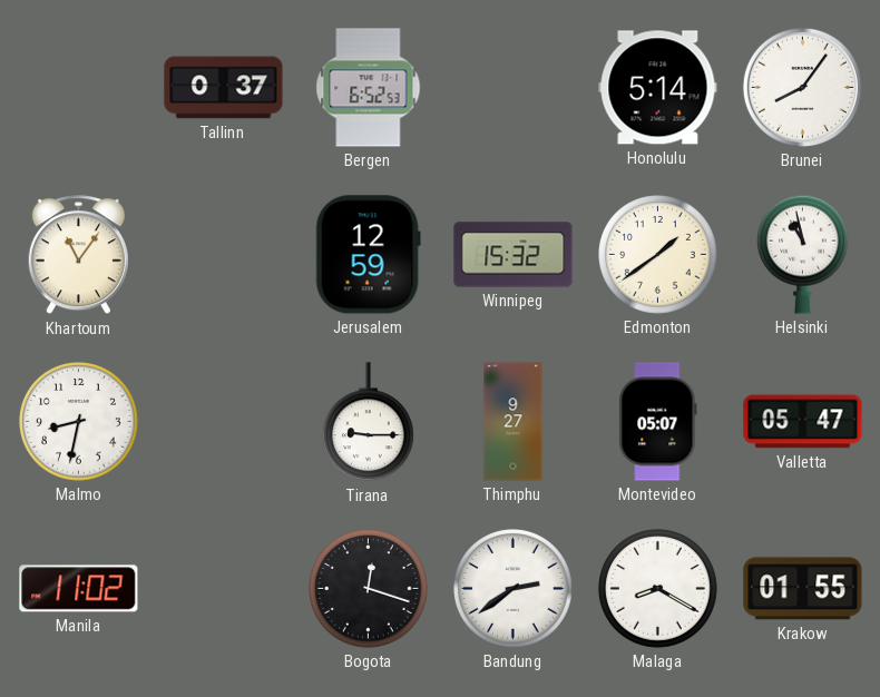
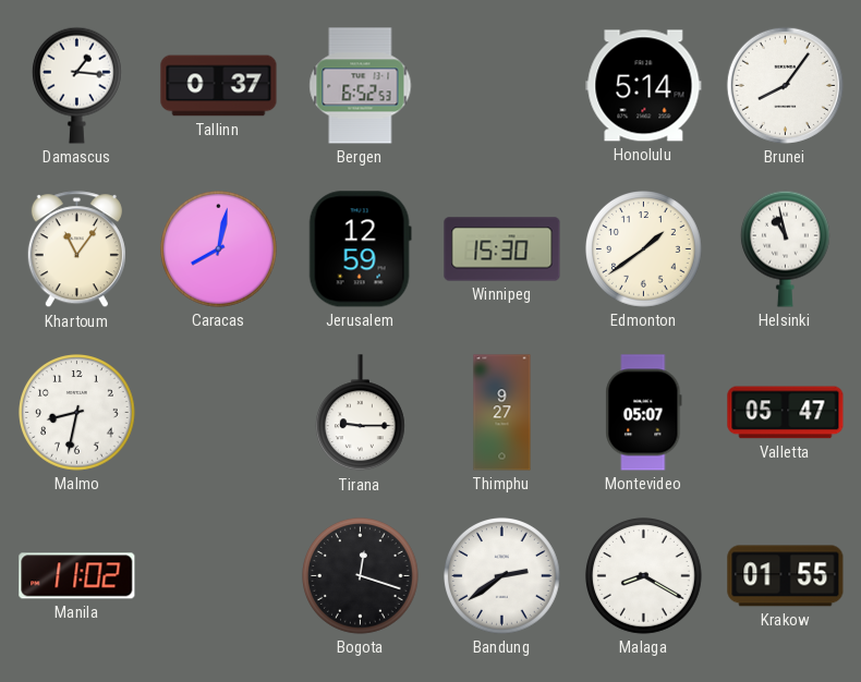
Damascus: none -> 1:16
Caracas: none -> 8:02
Winnipeg: 15:32 -> 15:30
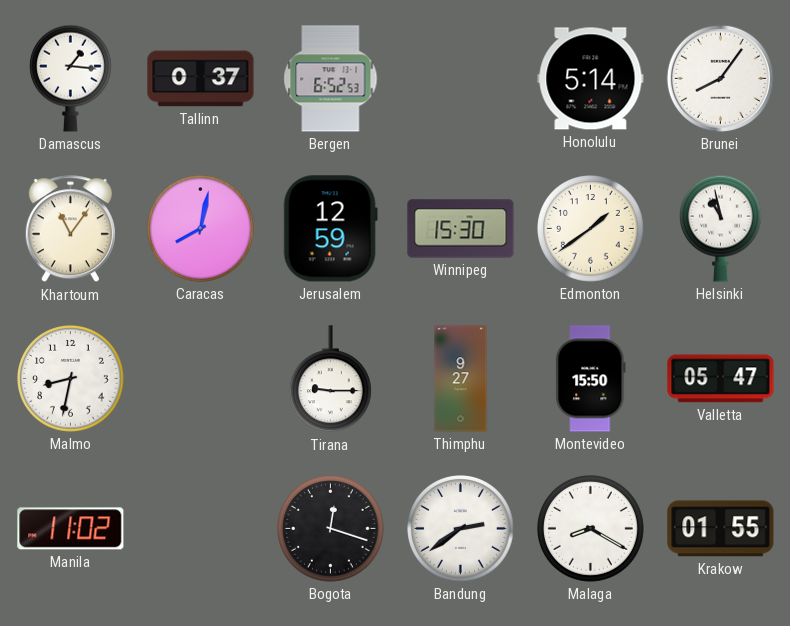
Montevideo: 05:07 -> 15:50
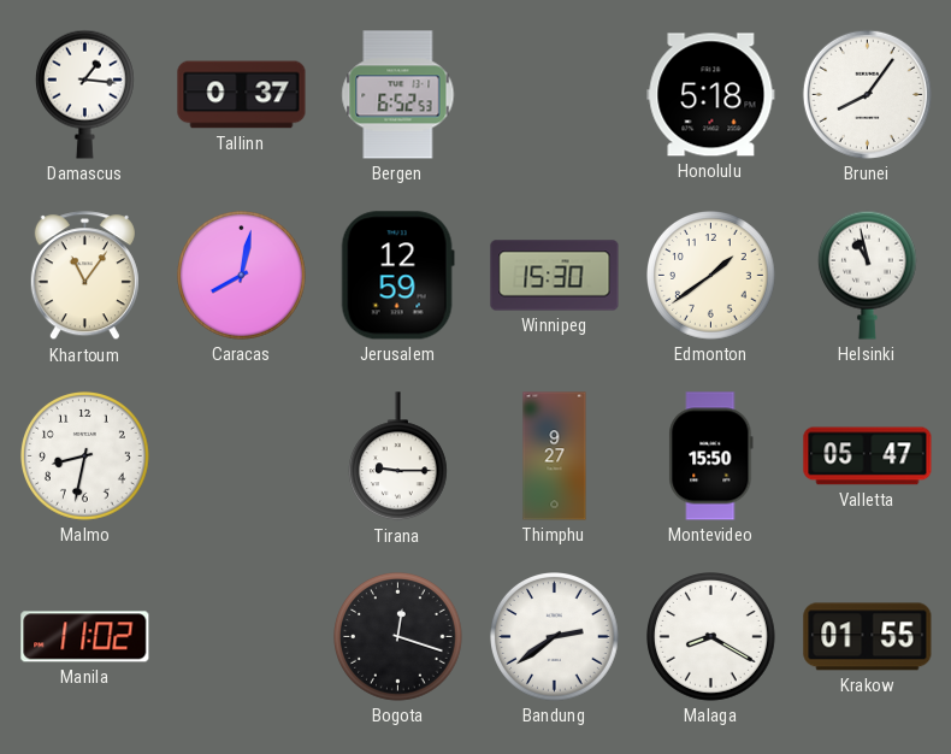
Honolulu: 5:14 -> 5:18
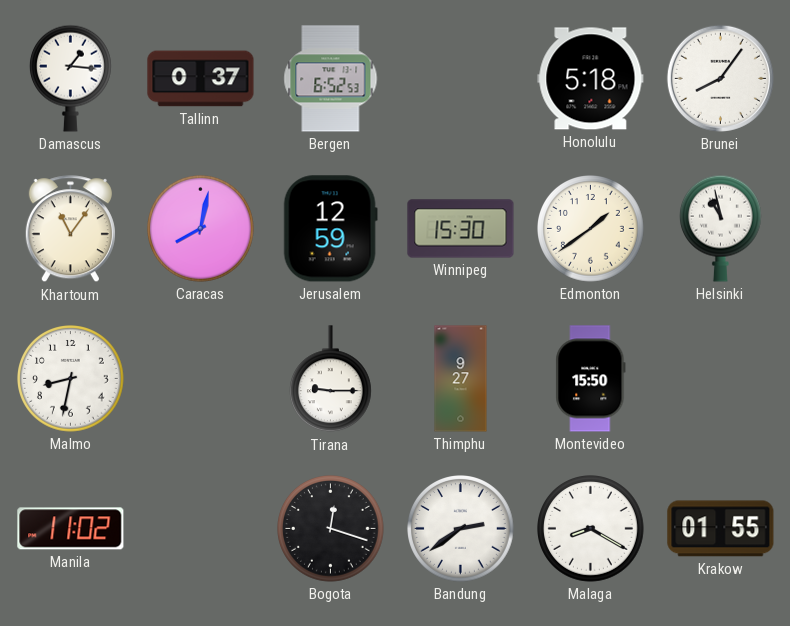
Valletta: 05:47 -> none
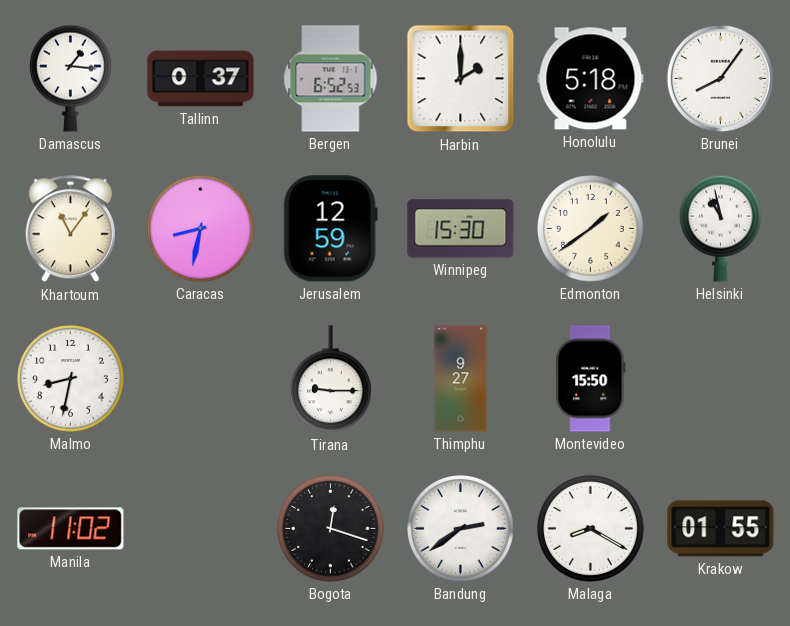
Harbin: none -> 2:00
Caracas: 8:02 -> 8:32
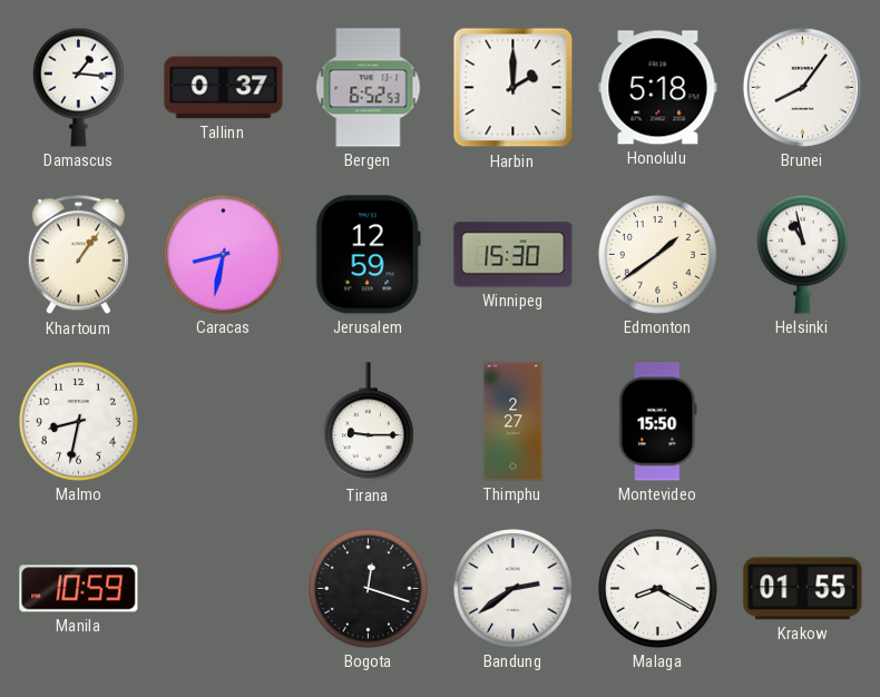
Khartoum: 11:06 -> 1:06
Thimphu: 9:27 -> 2:27
Manila: 11:02 -> 10:59
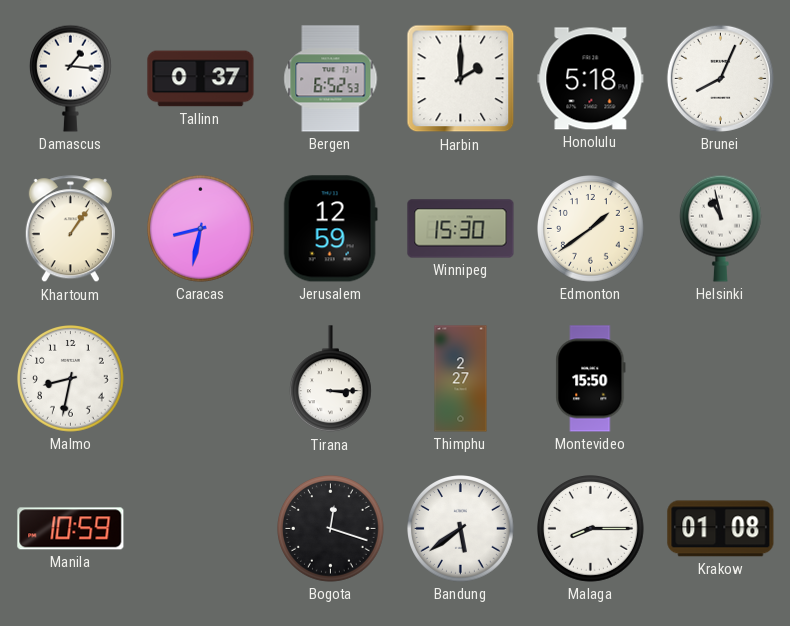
Brunei: 8:06 -> 8:04
Tirana: 9:15 -> 3:15
Bandung: 2:39 -> 5:39
Malaga: 8:20 -> 8:15
Krakow: 01:55 -> 01:08
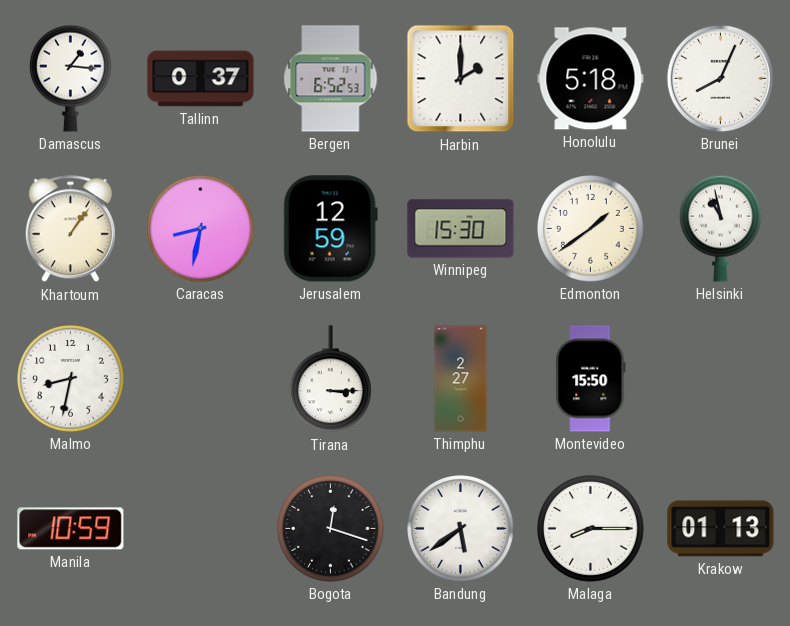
Krakow: 01:08 -> 01:13
